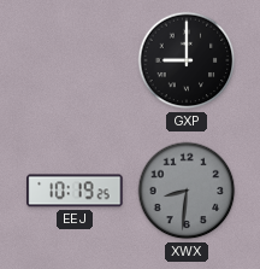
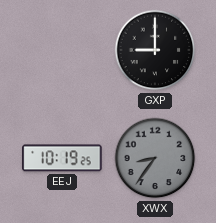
XWX: 8:31 -> 8:36
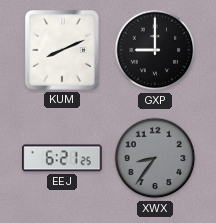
KUM: none -> 8:11
EEJ: 10:19 -> 6:21
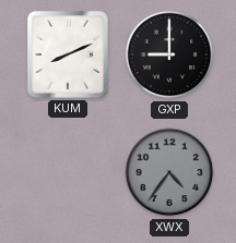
EEJ: 6:21 -> none
XWX: 8:36 -> 4:36
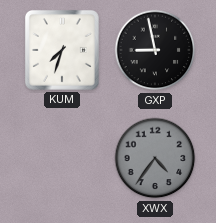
KUM: 8:11 -> 7:33
GXP: 9:00 -> 8:58
